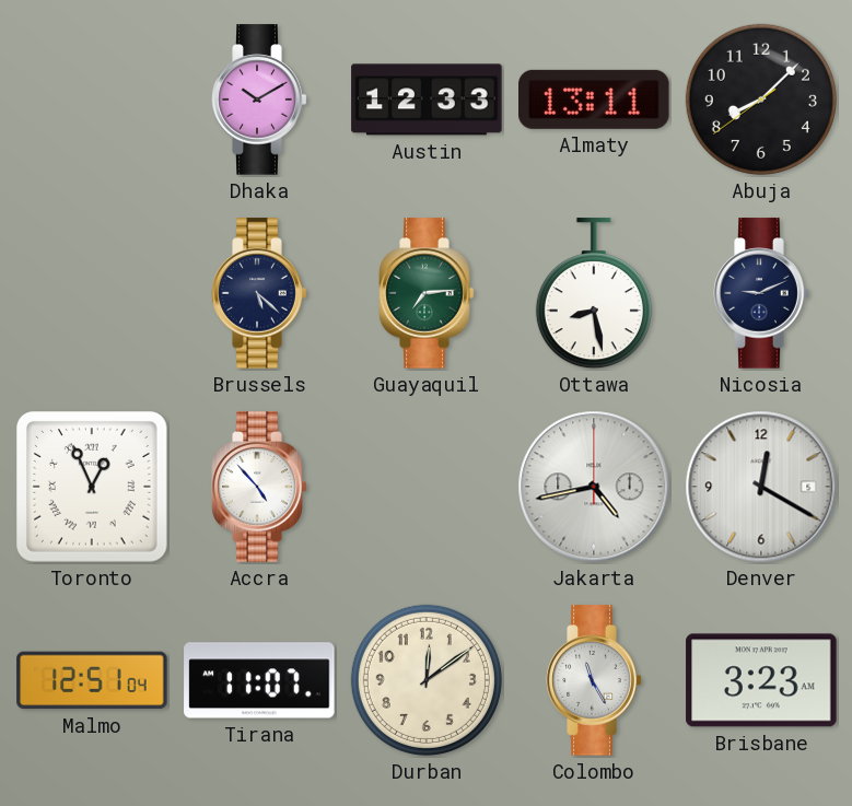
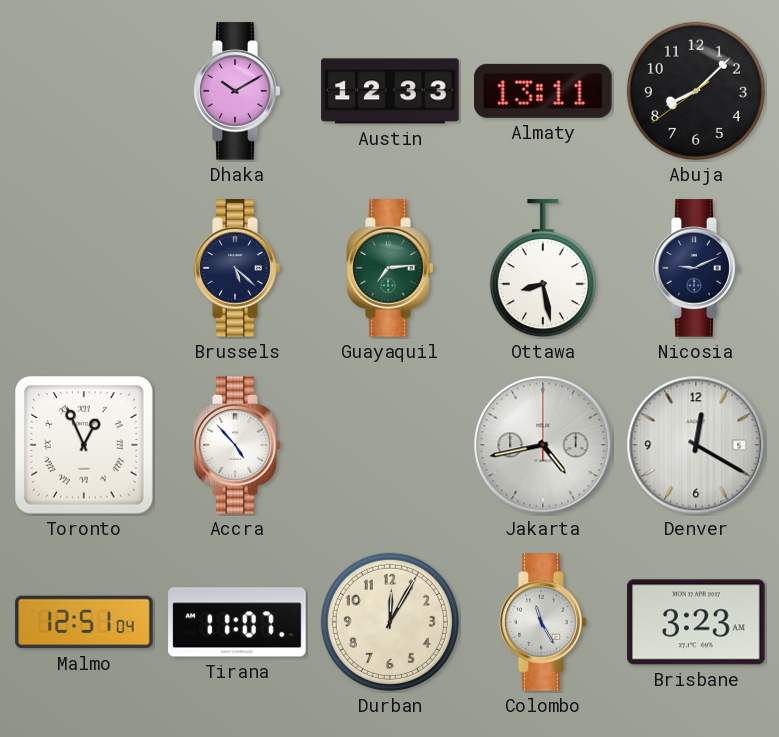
Durban: 12:09 -> 12:05
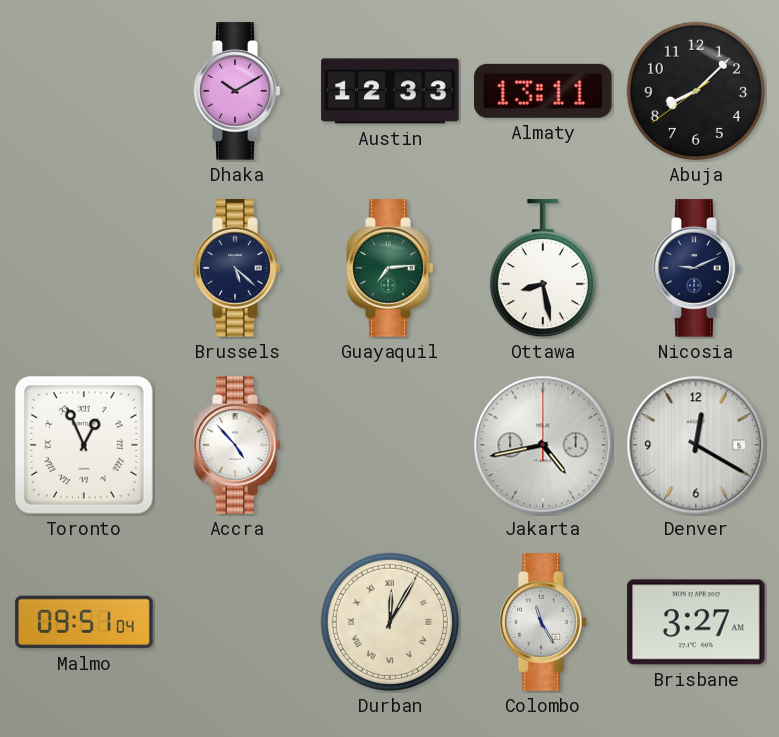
Malmo: 12:51 -> 09:51
Tirana: 11:07 -> none
Durban numerals: Arabic -> Roman
Brisbane: 3:23 -> 3:27
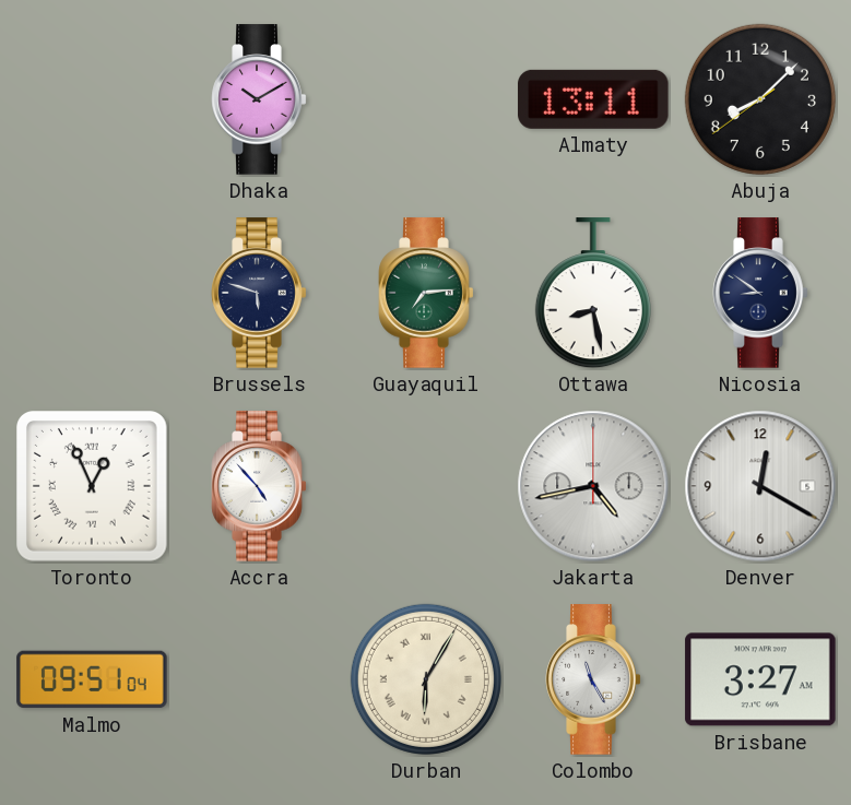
Austin: 12:33 -> none
Brussels: 5:22 -> 5:48
Nicosia: 9:11 -> 8:51
Durban: 12:05 -> 6:05
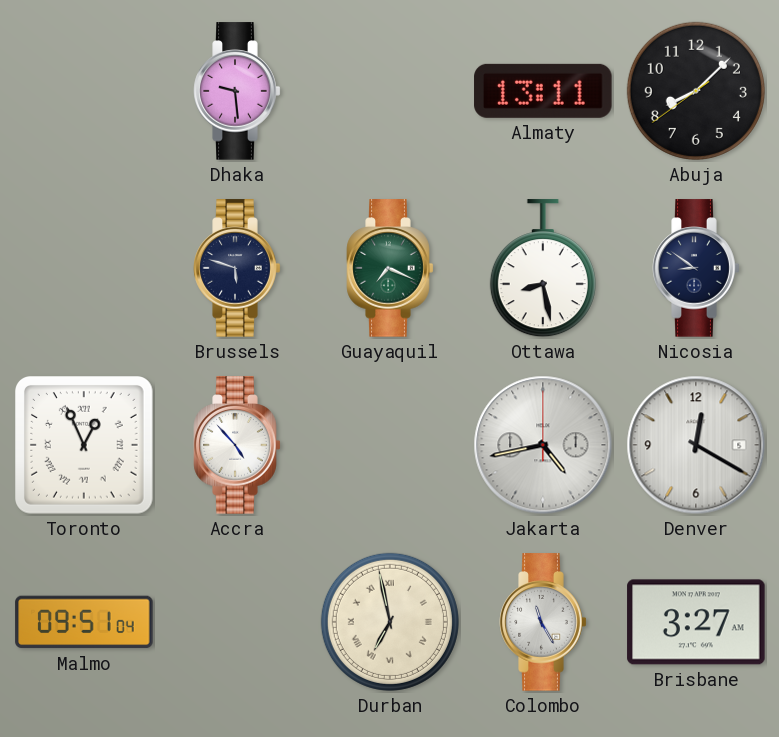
Dhaka: 10:10 -> 9:29
Guayaquil: 7:14 -> 7:19
Durban: 6:05 -> 6:58
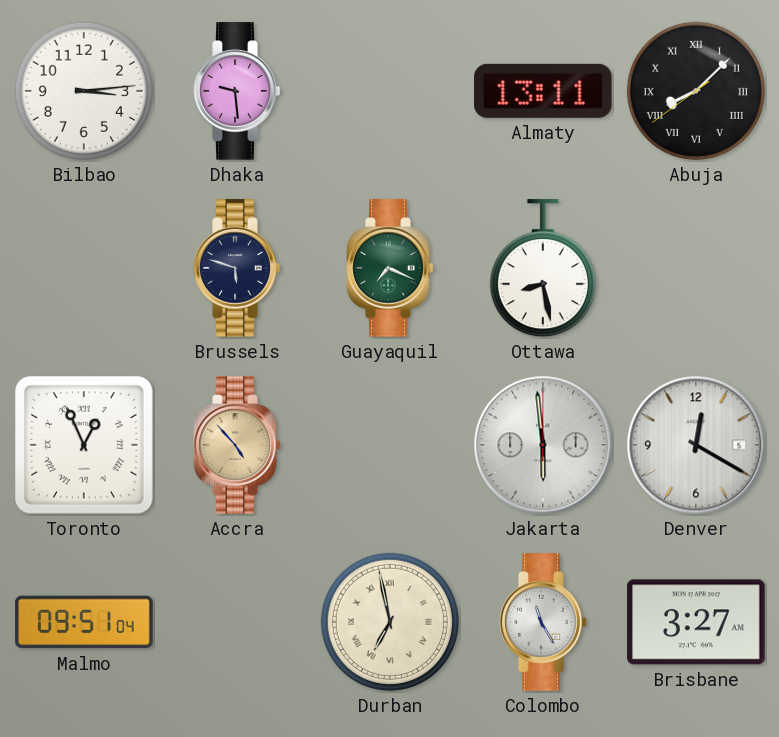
Bilbao: none -> 3:14
Abuja numerals: Arabic -> Roman
Nicosia: 8:51 -> none
Accra dial: white -> champagne
Jakarta: 4:43 -> 5:59
